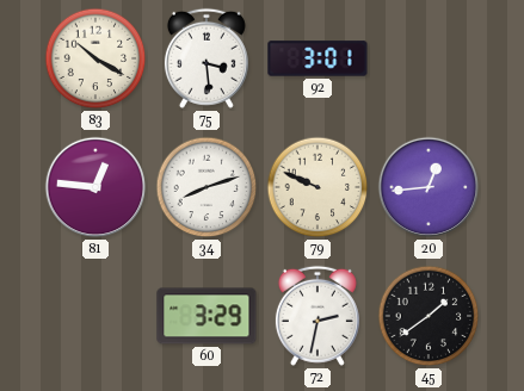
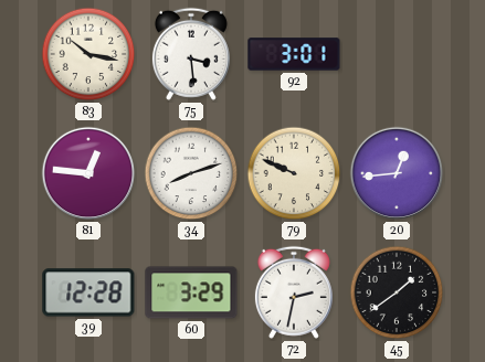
83: 10:20 -> 10:17
39: none -> 12:28
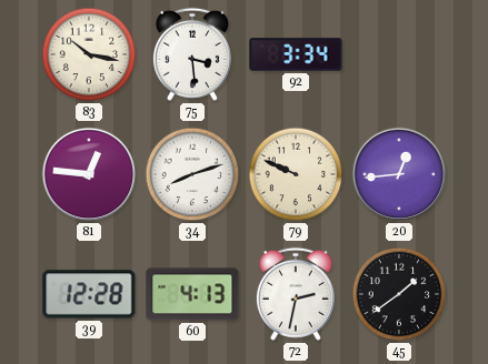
92: 3:01 -> 3:34
60: 3:29 -> 4:13
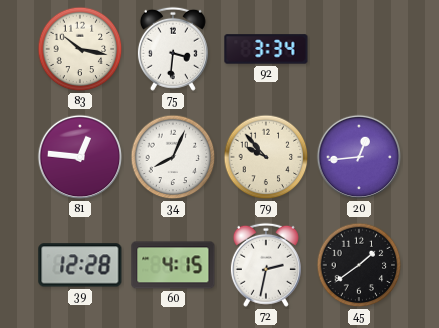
75: 3:29 -> 3:31
34: 8:12 -> 8:04
79: 9:49 -> 9:53
60: 4:13 -> 4:15
